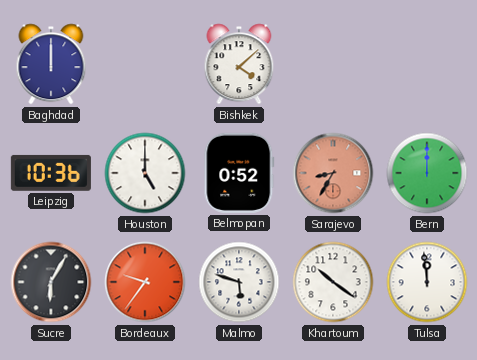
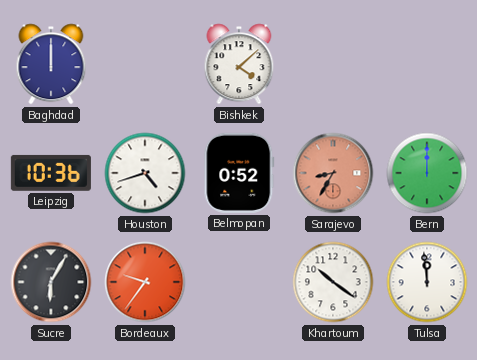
Houston: 5:00 -> 4:42
Malmo: 5:48 -> none
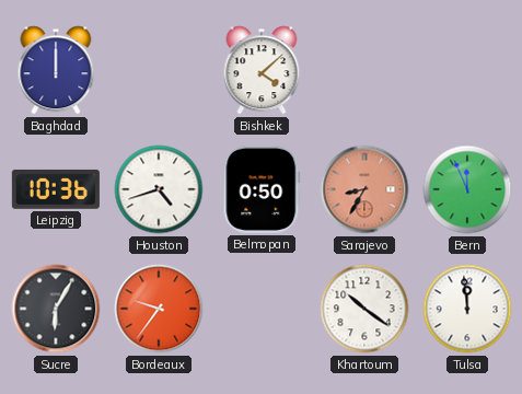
Belmopan: 0:52 -> 0:50
Bern: 12:00 -> 11:56
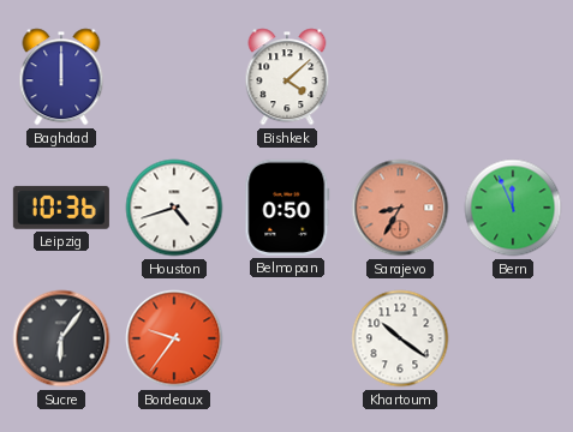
Sucre: 6:05 -> 6:06
Tulsa: 11:59 -> none
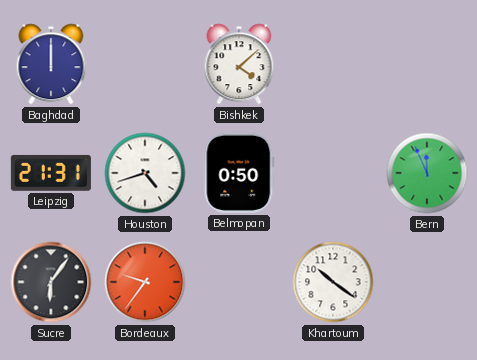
Leipzig: 10:36 -> 21:31
Sarajevo: 8:35 -> none
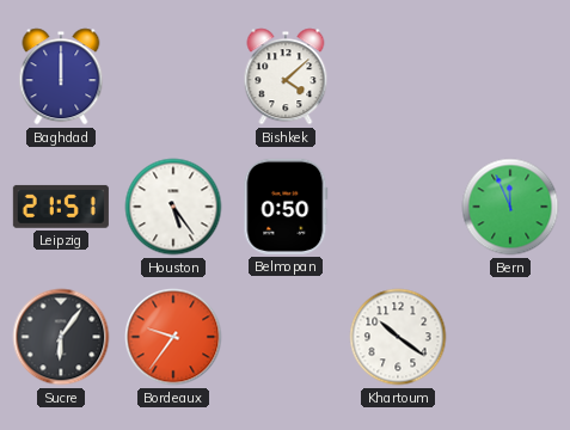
Leipzig: 21:31 -> 21:51
Houston: 4:42 -> 5:24
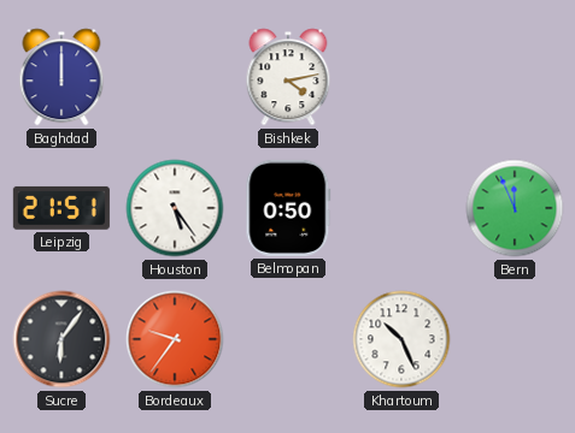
Bishkek: 4:08 -> 4:13
Khartoum: 10:21 -> 10:26
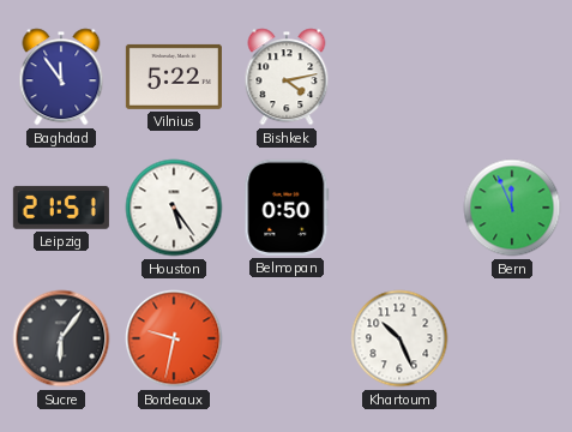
Baghdad: 12:00 -> 11:54
Vilnius: none -> 5:22
Bordeaux: 9:36 -> 9:32
